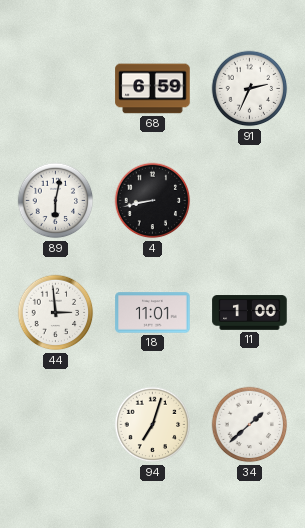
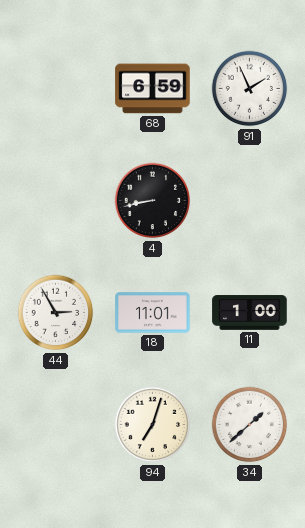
91: 2:34 -> 1:56
89: 6:02 -> none
44: 2:59 -> 2:55
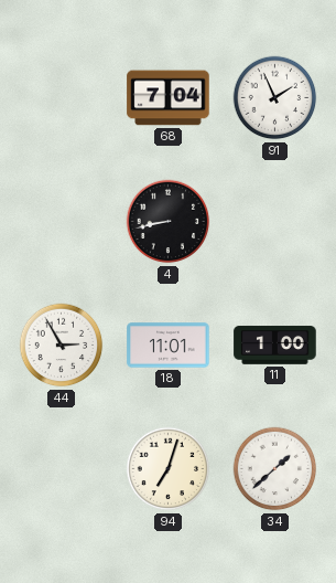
68: 6:59 -> 7:04
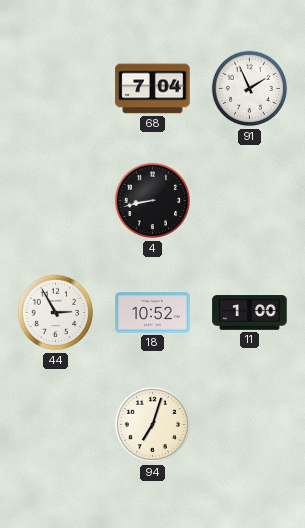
18: 11:01 -> 10:52
34: 1:38 -> none
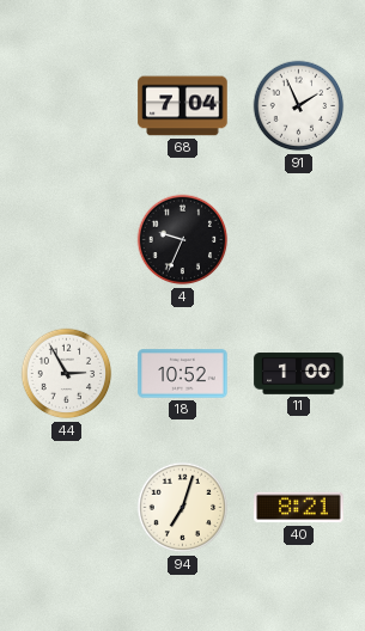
4: 8:43 -> 9:34
40: none -> 8:21
